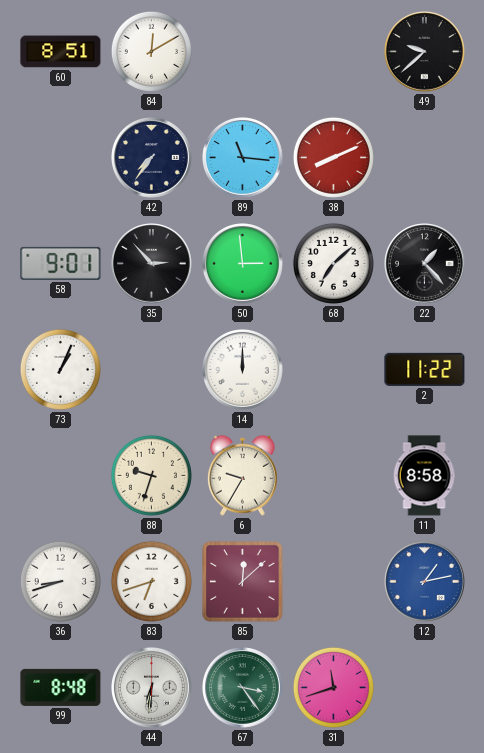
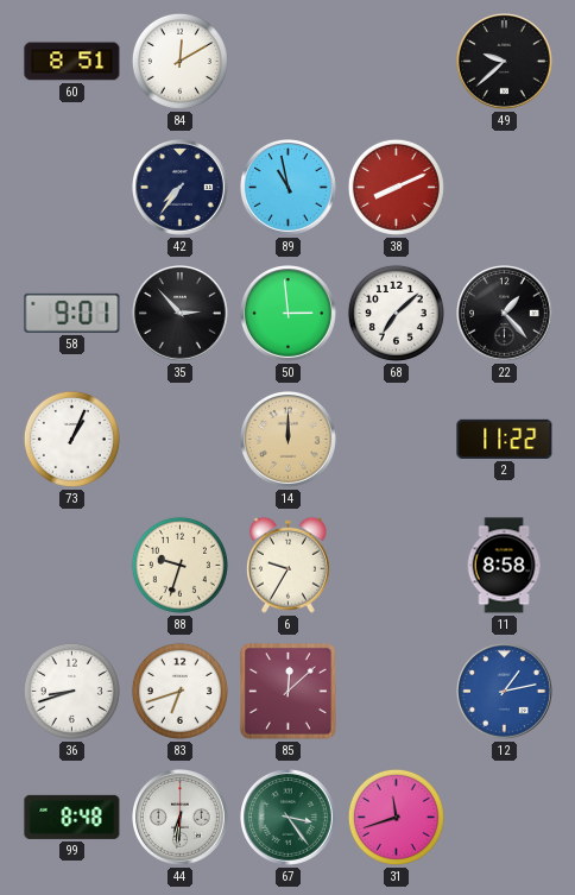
89: 11:16 -> 10:58
14 dial: white -> champagne
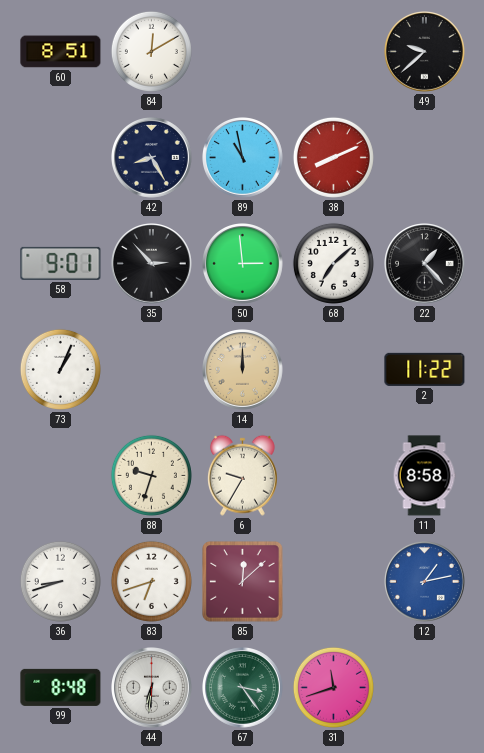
42: 7:36 -> 8:25
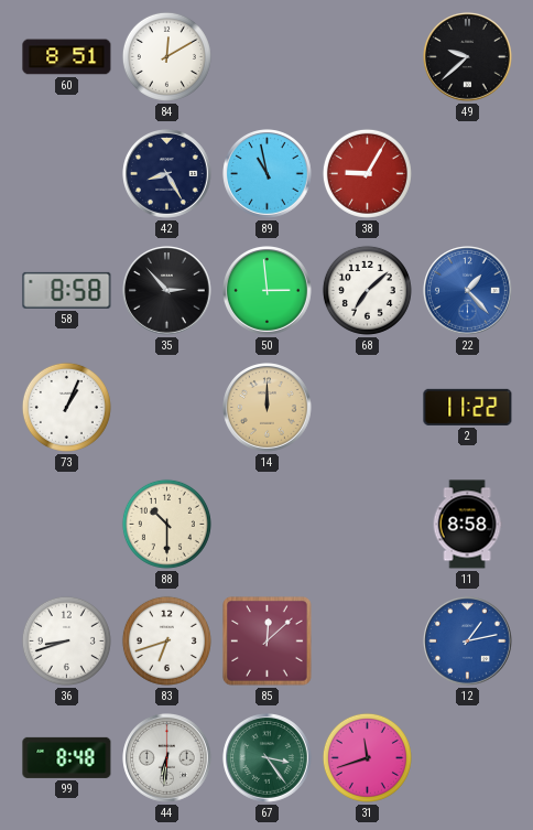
38: 8:11 -> 9:05
58: 9:01 -> 8:58
22 dial: black -> blue
88: 9:33 -> 10:30
6: 9:35 -> none
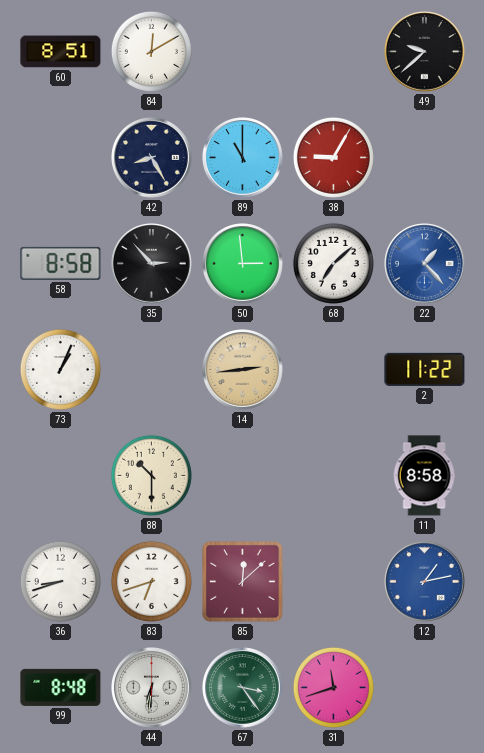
89: 10:58 -> 11:00
14: 12:00 -> 2:44
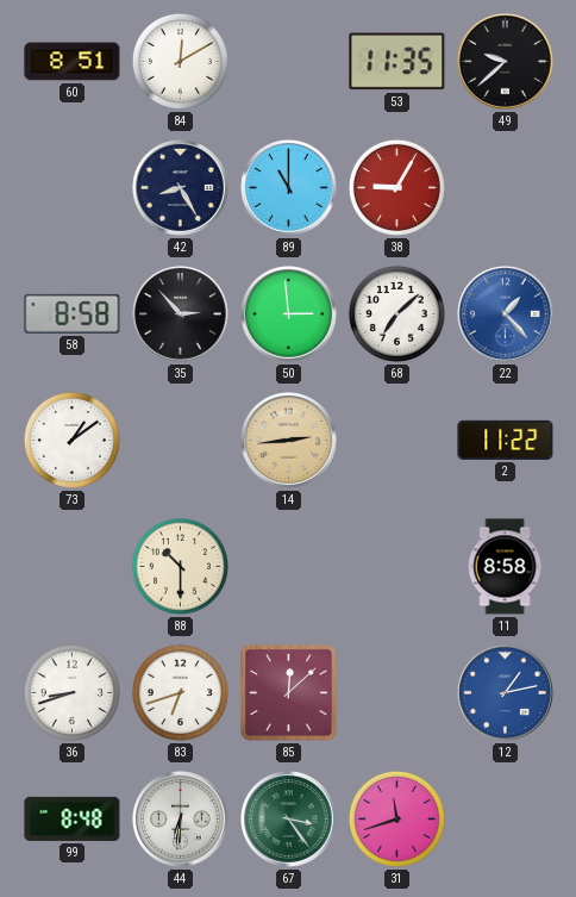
53: none -> 11:35
73: 1:04 -> 1:09
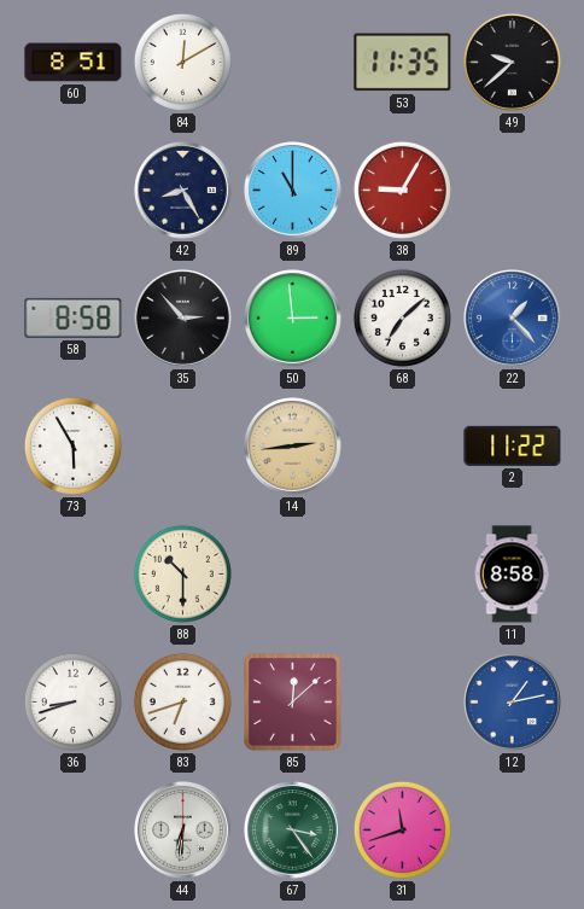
73: 1:09 -> 5:55
99: 8:48 -> none
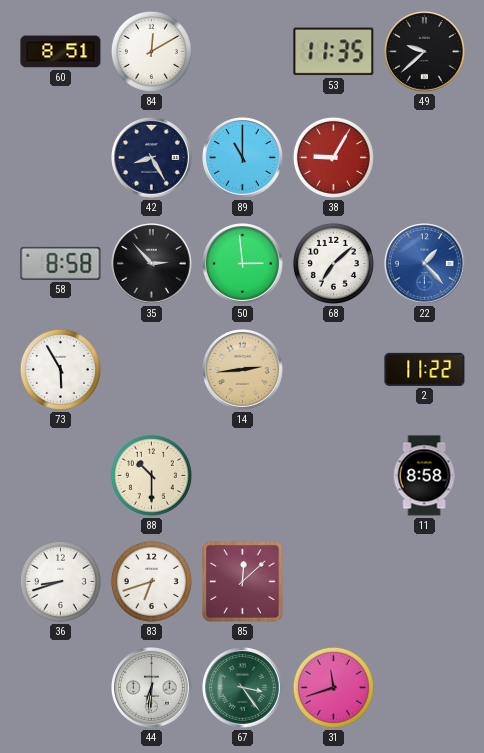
12: 1:13 -> none
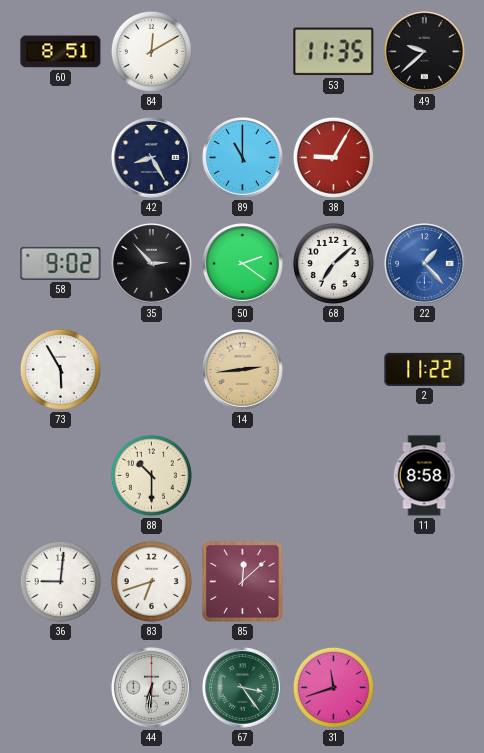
58: 8:58 -> 9:02
50: 2:59 -> 2:21
36: 8:42 -> 9:01
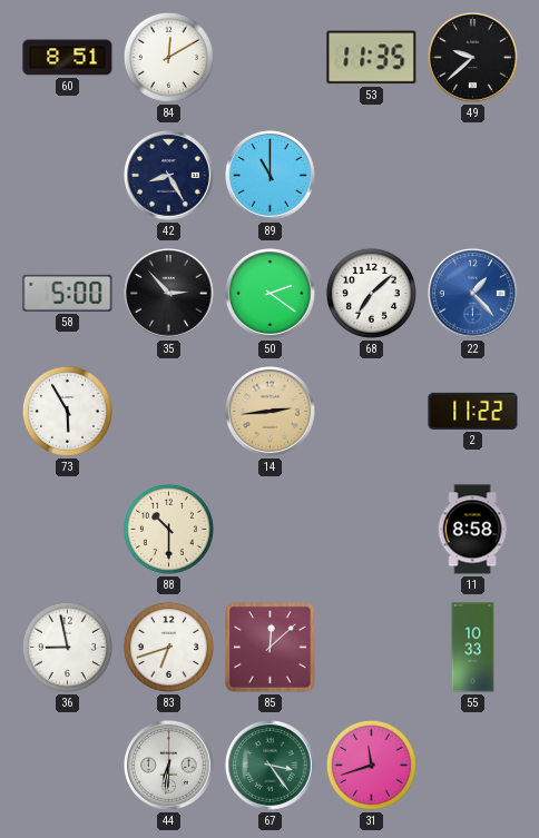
38: 9:05 -> none
58: 9:02 -> 5:00
36: 9:01 -> 8:58
55: none -> 10:33
